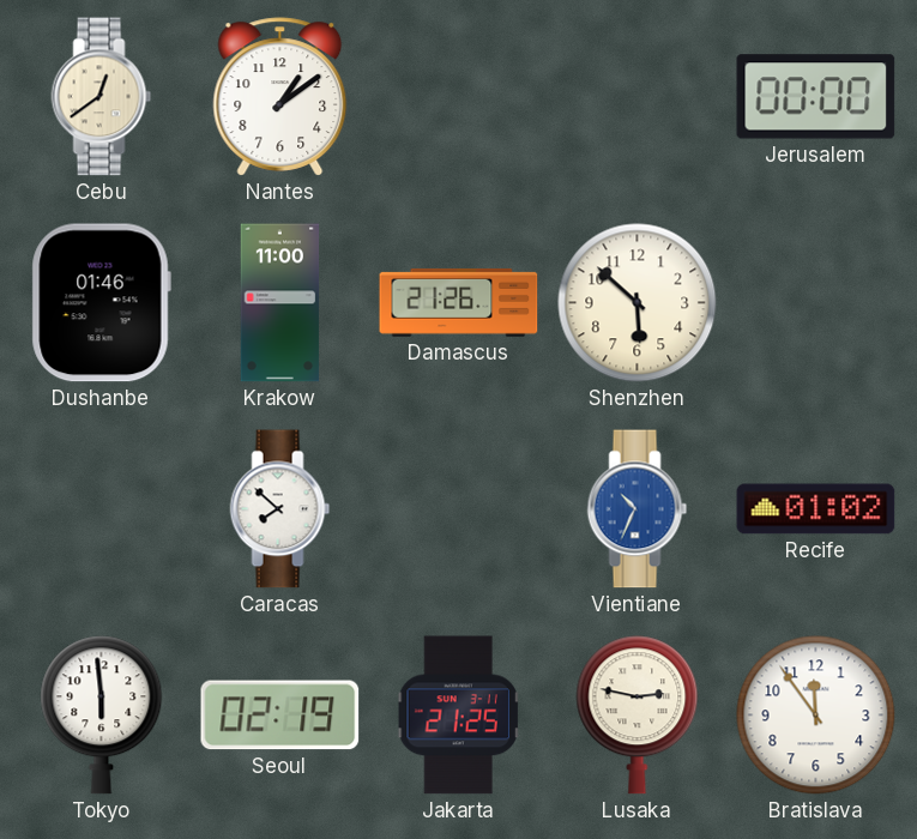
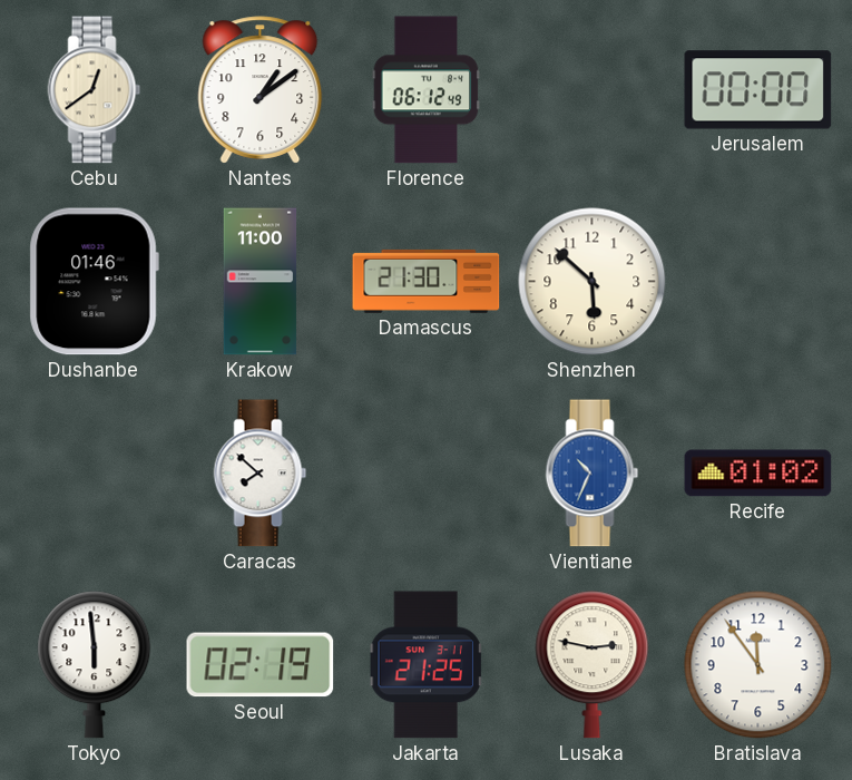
Florence: none -> 06:12
Damascus: 21:26 -> 21:30
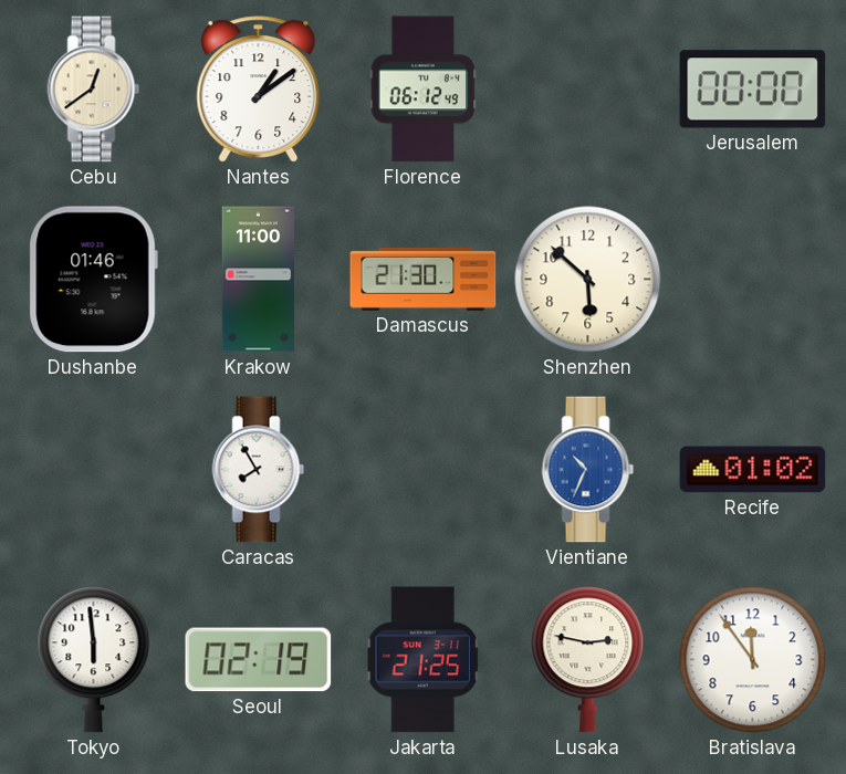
Caracas: 7:52 -> 7:55
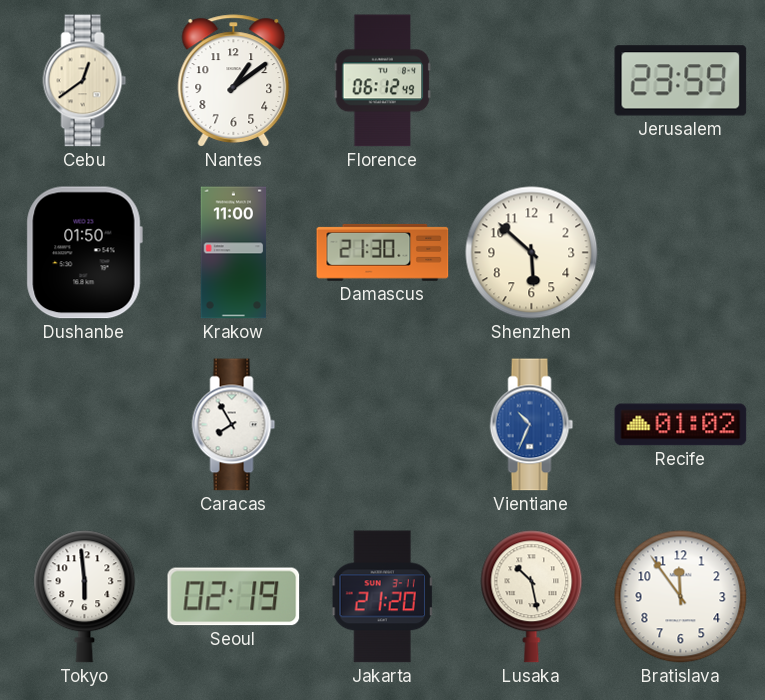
Jerusalem: 00:00 -> 23:59
Dushanbe: 01:46 -> 01:50
Jakarta: 21:25 -> 21:20
Lusaka: 2:47 -> 10:28
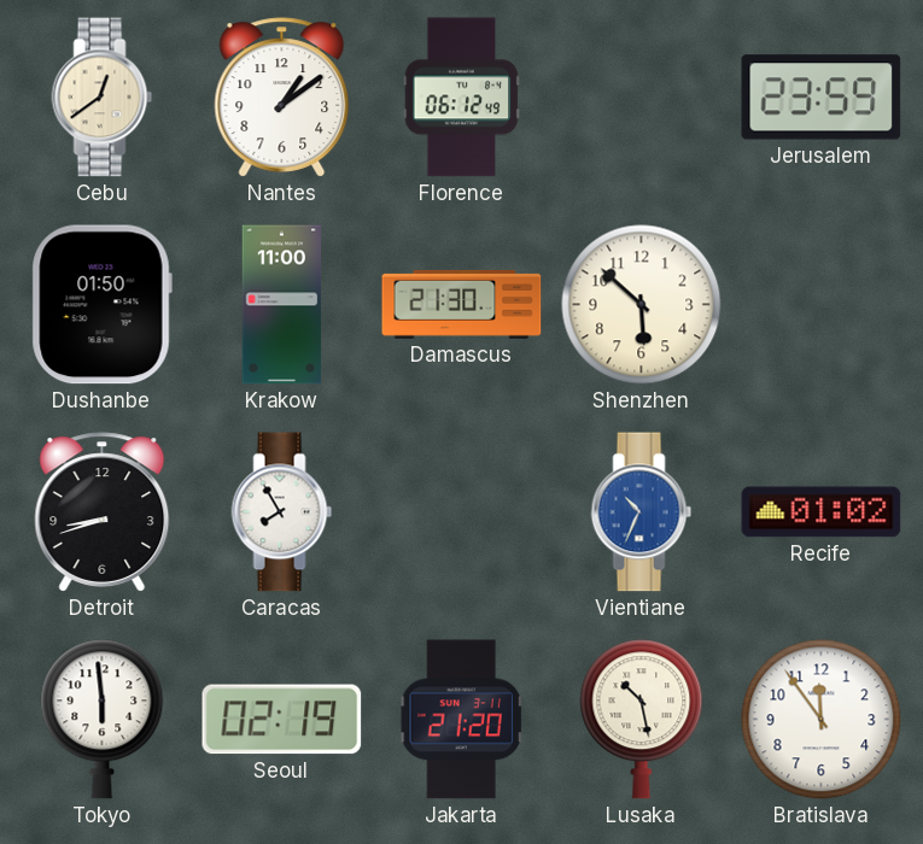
Detroit: none -> 8:42
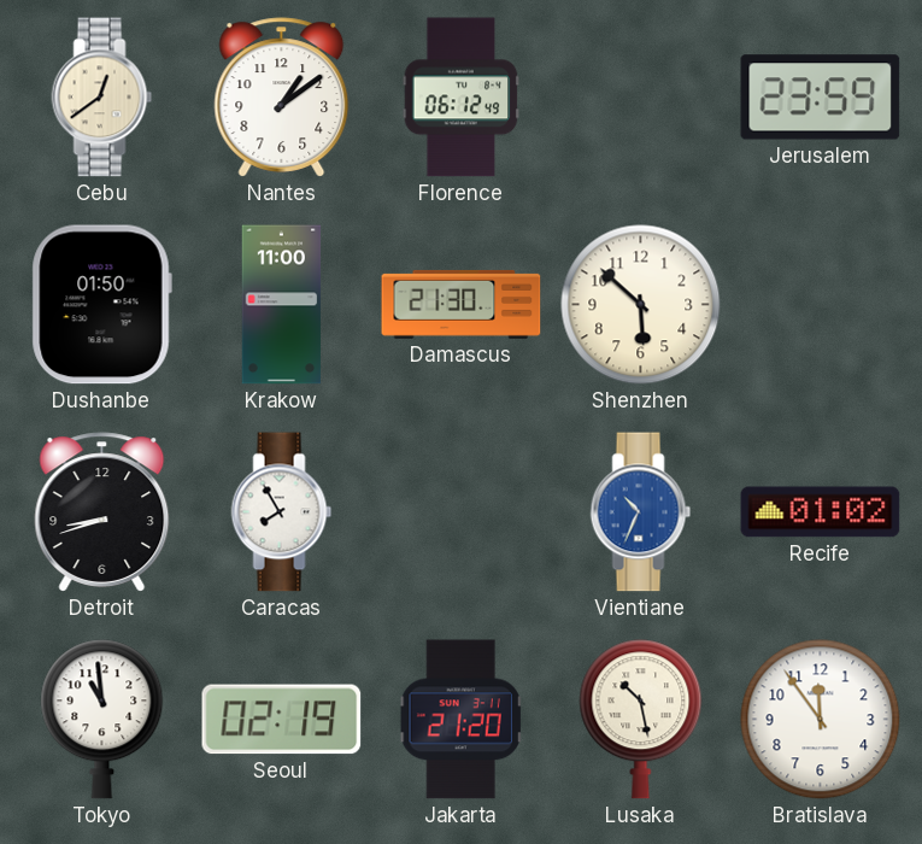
Tokyo: 5:59 -> 10:59
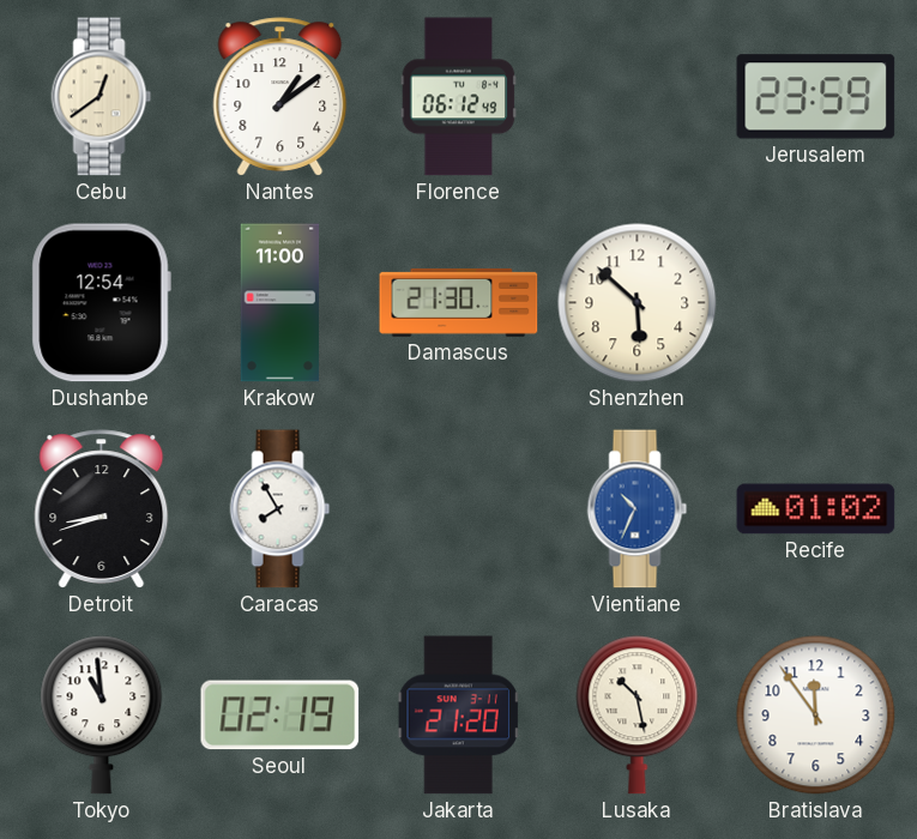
Dushanbe: 01:50 -> 12:54
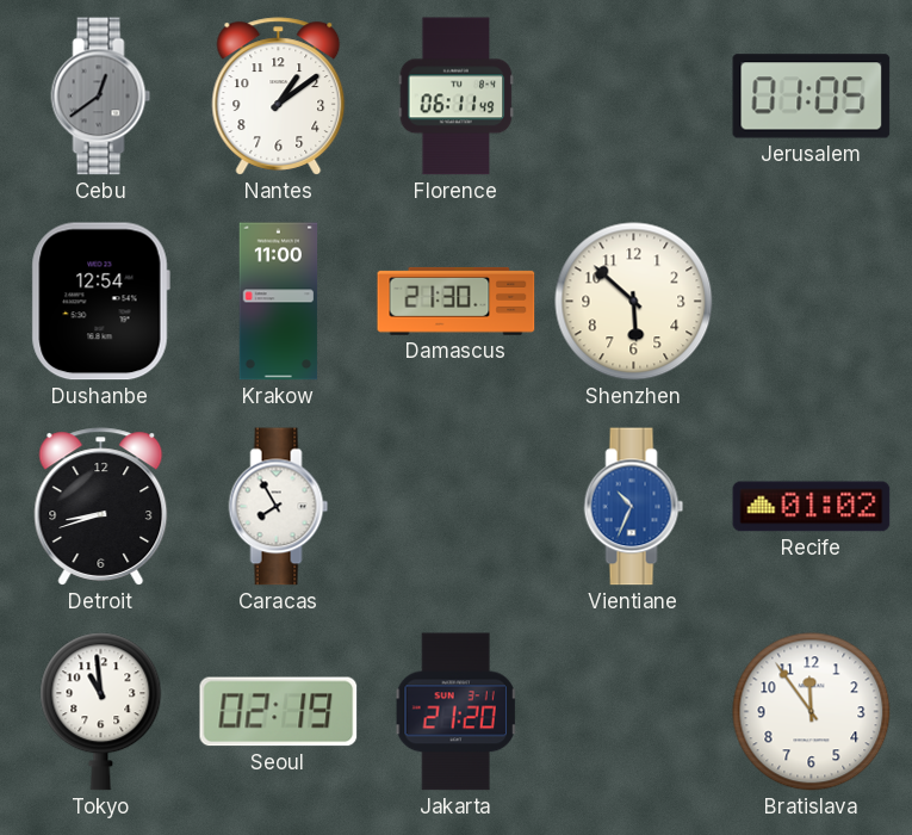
Cebu dial: cream -> grey
Florence: 06:12 -> 06:11
Jerusalem: 23:59 -> 01:05
Lusaka: 10:28 -> none
